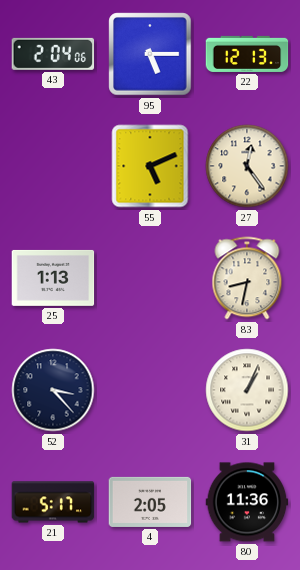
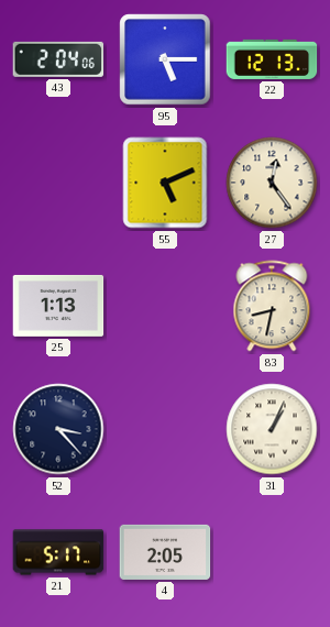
80: 11:36 -> none
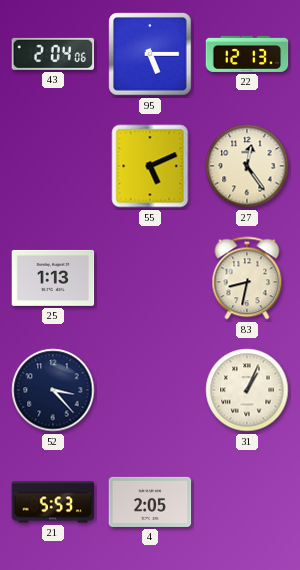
21: 5:17 -> 5:53
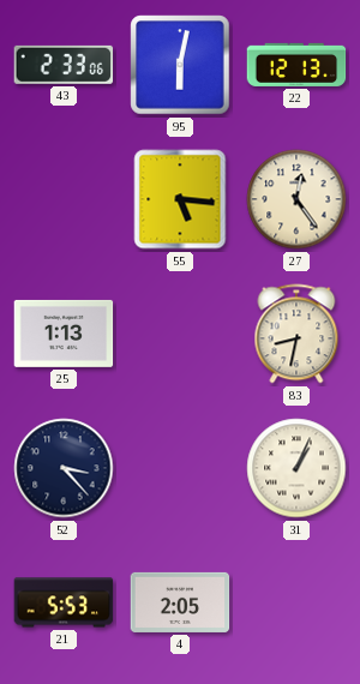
43: 2:04 -> 2:33
95: 5:15 -> 6:02
55: 5:11 -> 5:16
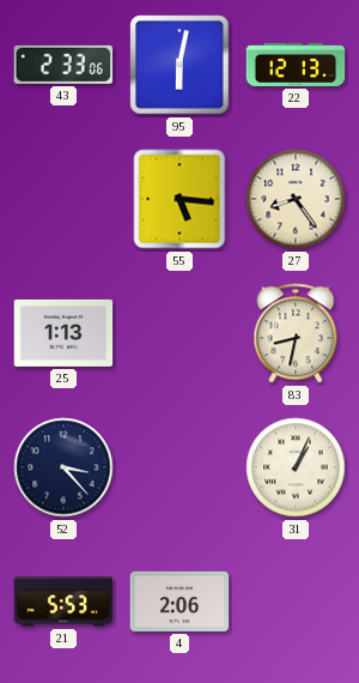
27: 12:24 -> 8:24
4: 2:05 -> 2:06
